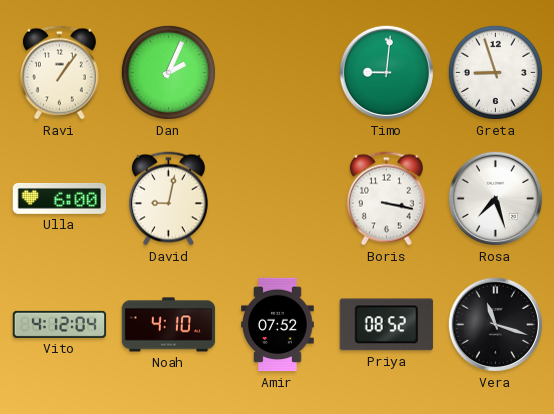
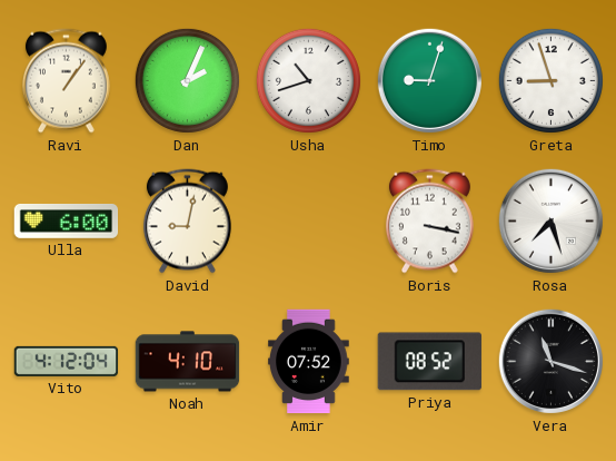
Usha: none -> 10:42
Timo: 9:01 -> 9:03
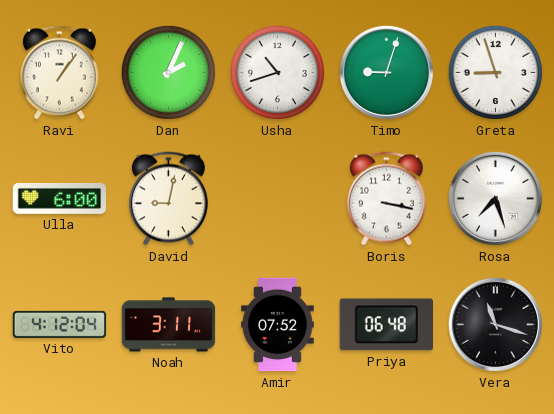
Noah: 4:10 -> 3:11
Priya: 08:52 -> 06:48
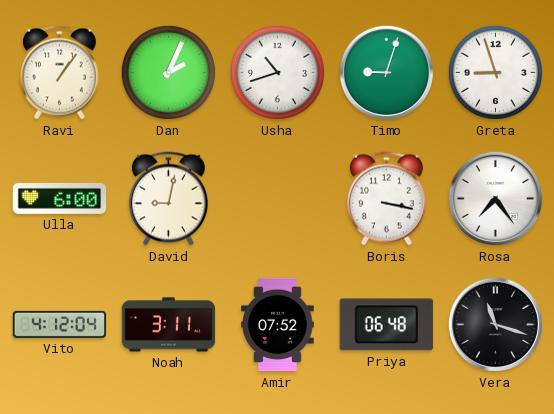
Rosa: 7:27 -> 7:24
